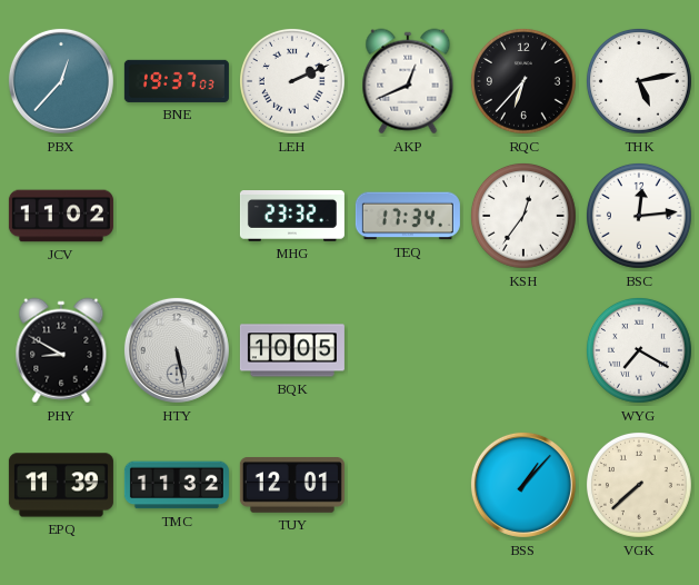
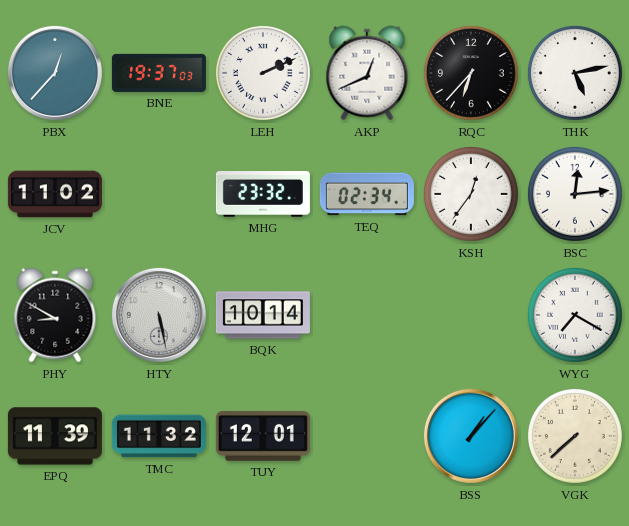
TEQ: 17:34 -> 02:34
BQK: 10:05 -> 10:14
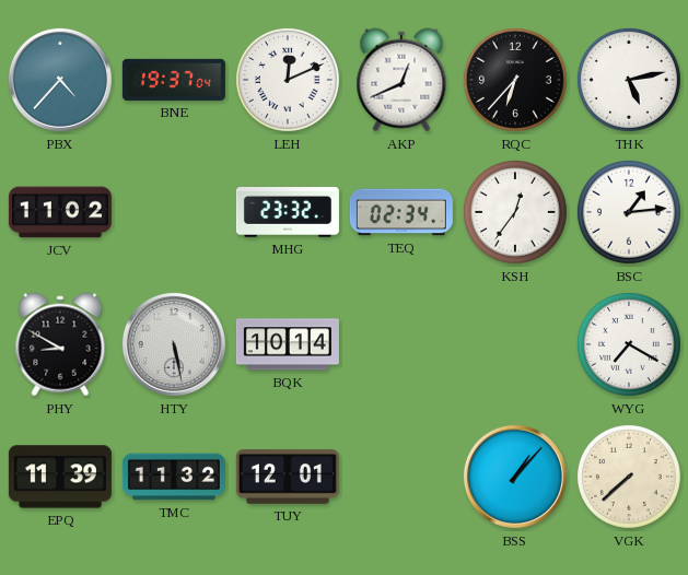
PBX: 12:37 -> 4:37
BNE: 19:37:03 -> 19:37:04
LEH: 2:11 -> 12:11
BSC: 12:14 -> 1:14
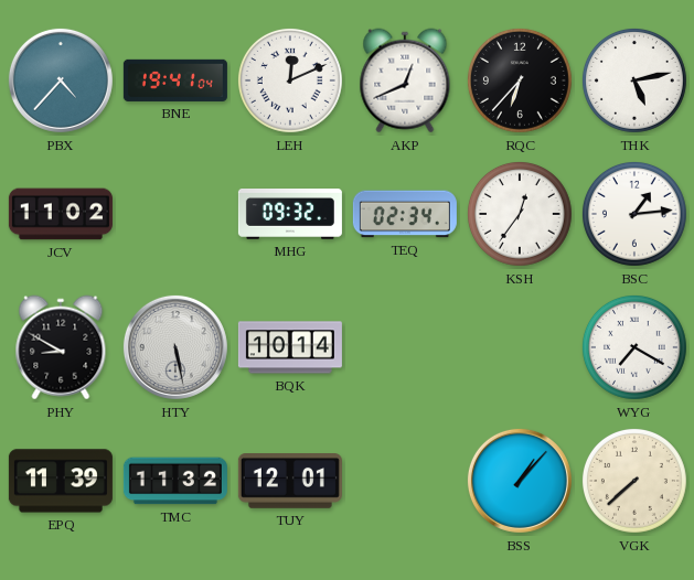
BNE: 19:37 -> 19:41
MHG: 23:32 -> 09:32
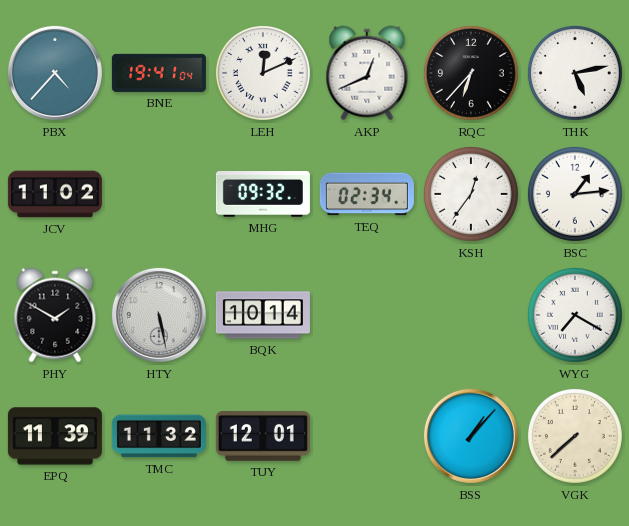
PHY: 8:50 -> 1:50
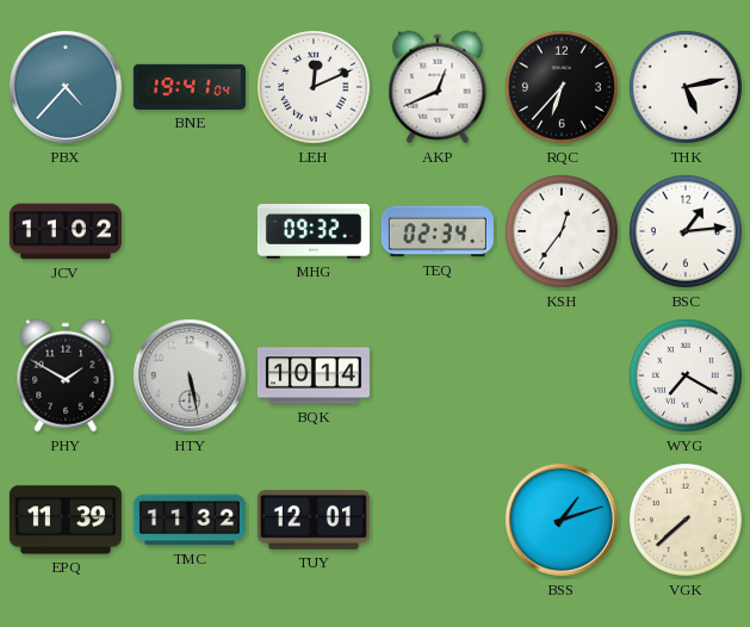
BSS: 1:07 -> 1:12
